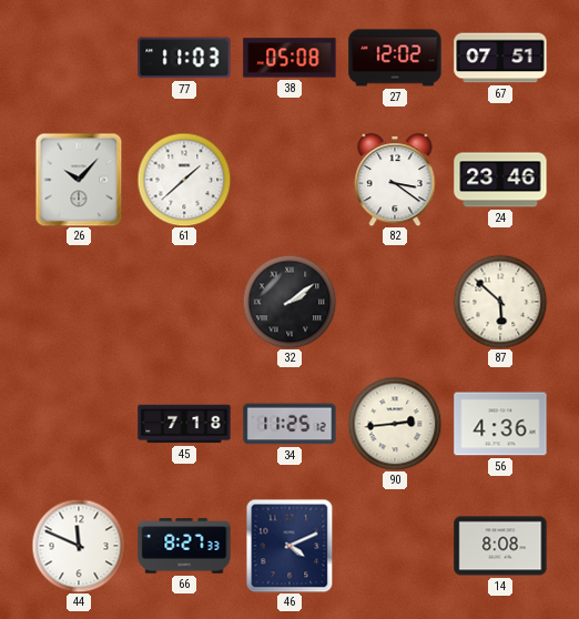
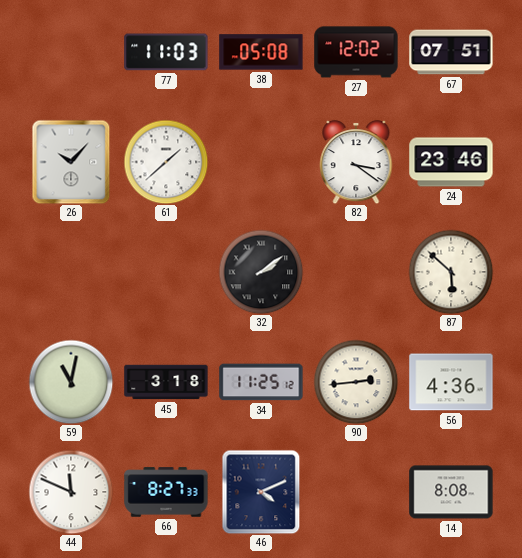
59: none -> 11:02
45: 7:18 -> 3:18
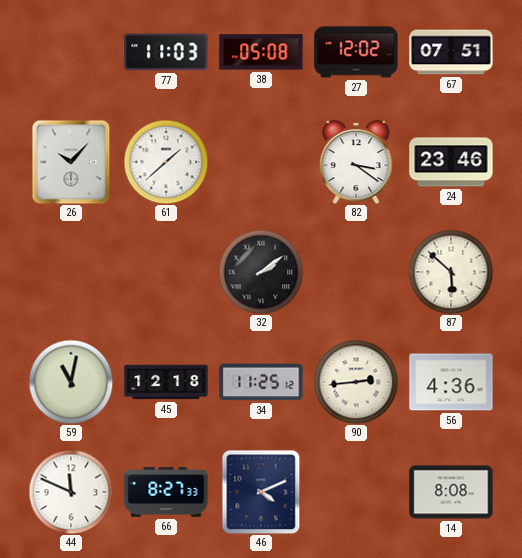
45: 3:18 -> 12:18
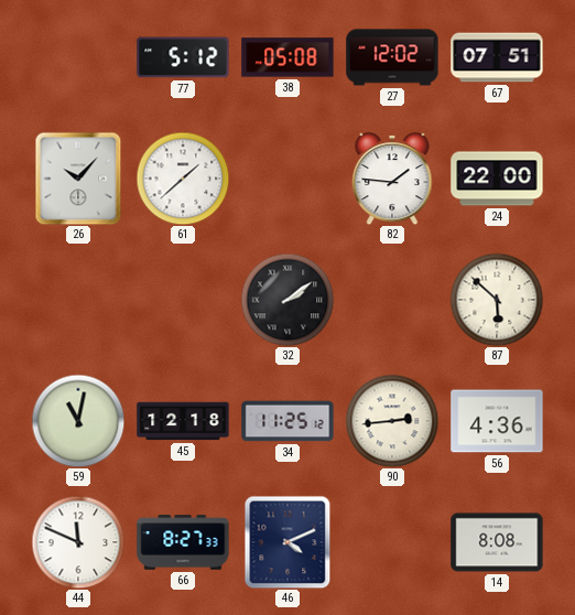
77: 11:03 -> 5:12
82: 3:21 -> 1:46
24: 23:46 -> 22:00
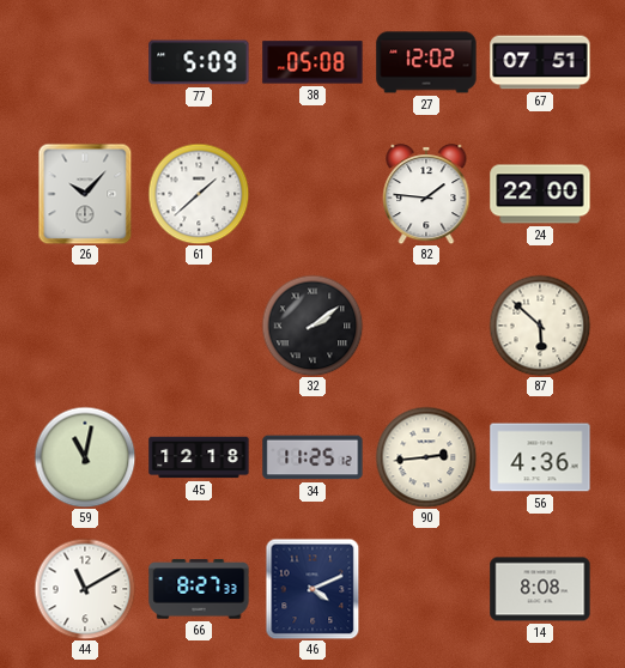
77: 5:12 -> 5:09
44: 11:49 -> 11:10
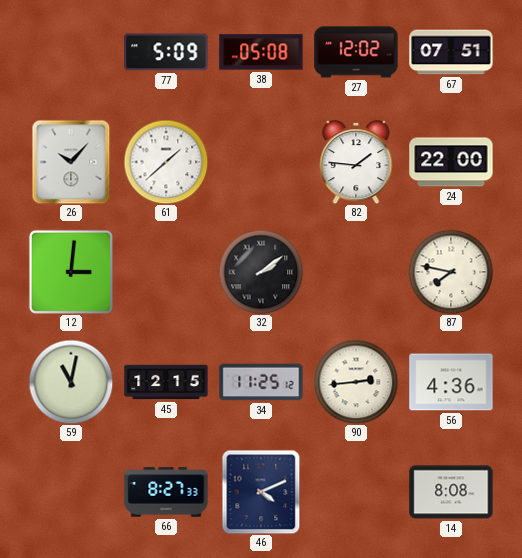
12: none -> 3:01
87: 5:52 -> 7:47
45: 12:18 -> 12:15
44: 11:10 -> none
